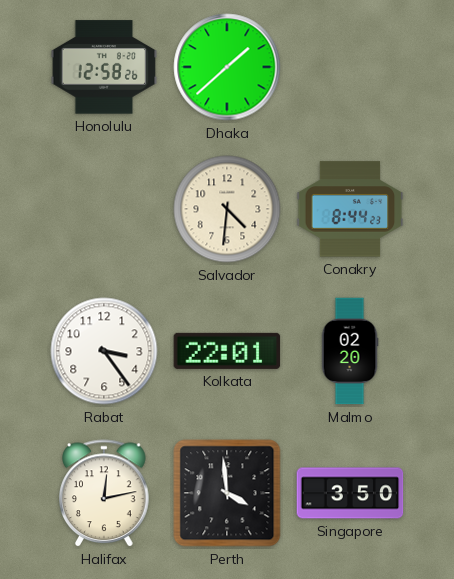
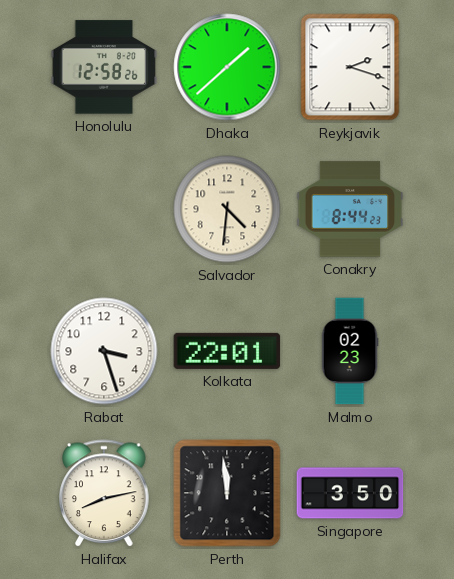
Reykjavik: none -> 2:18
Rabat: 3:24 -> 3:27
Malmo: 02:20 -> 02:23
Halifax: 12:13 -> 8:13
Perth: 3:59 -> 11:59
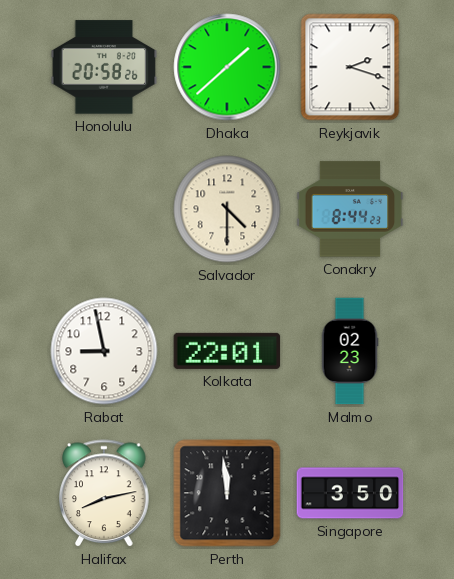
Honolulu: 12:58 -> 20:58
Salvador: 4:31 -> 4:30
Rabat: 3:27 -> 8:58
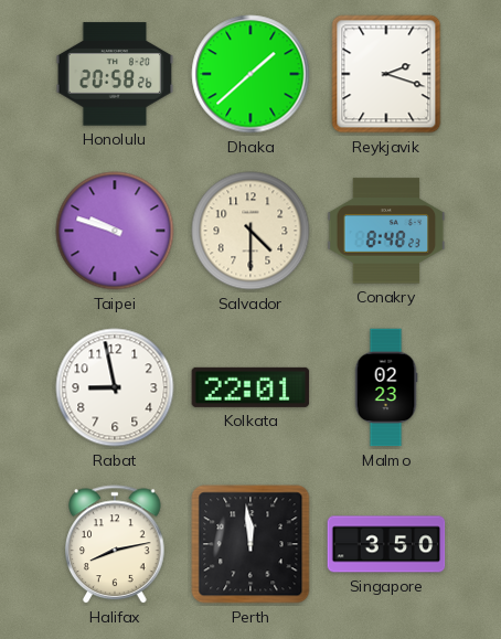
Taipei: none -> 9:48
Conakry: 8:44 -> 8:48
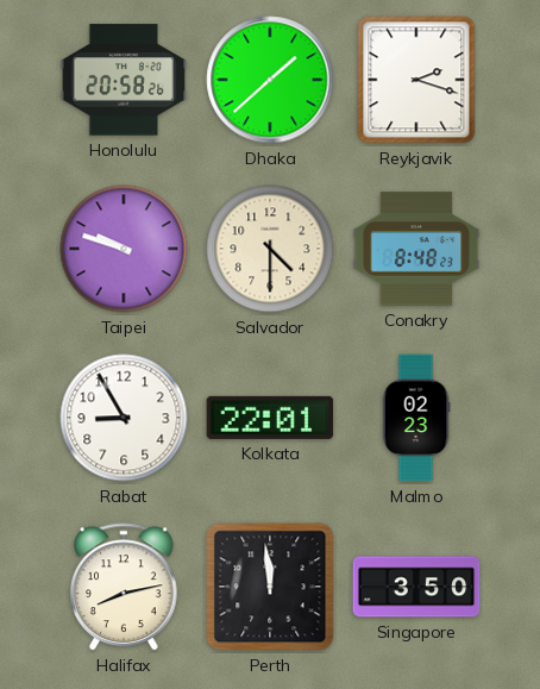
Rabat: 8:58 -> 8:55
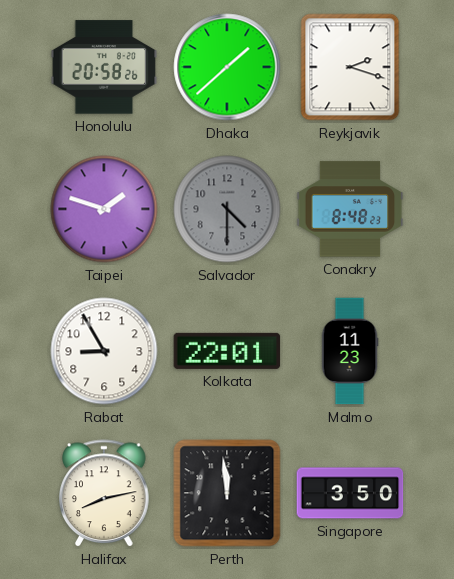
Taipei: 9:48 -> 1:48
Salvador dial: cream -> grey
Malmo: 02:23 -> 11:23
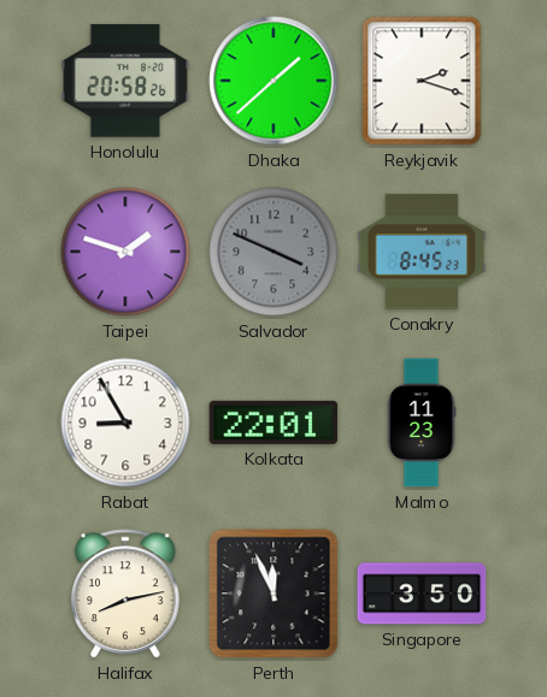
Salvador: 4:30 -> 3:49
Conakry: 8:48 -> 8:45
Perth: 11:59 -> 11:56
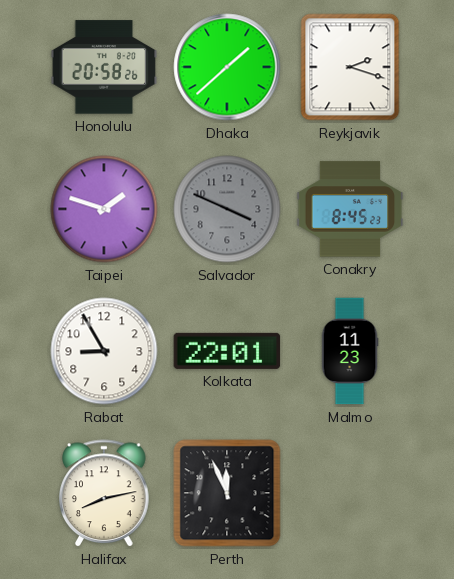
Singapore: 3:50 -> none
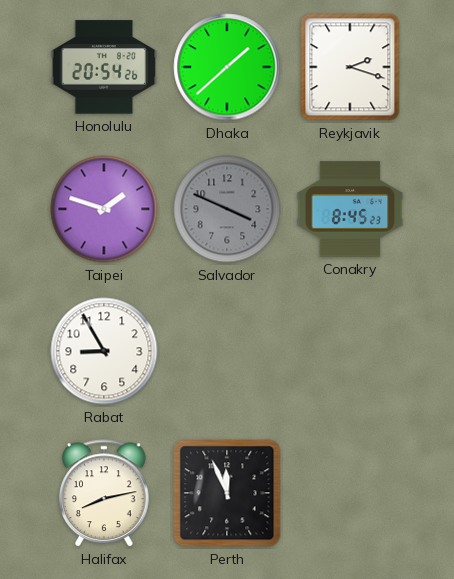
Honolulu: 20:58 -> 20:54
Kolkata: 22:01 -> none
Malmo: 11:23 -> none
